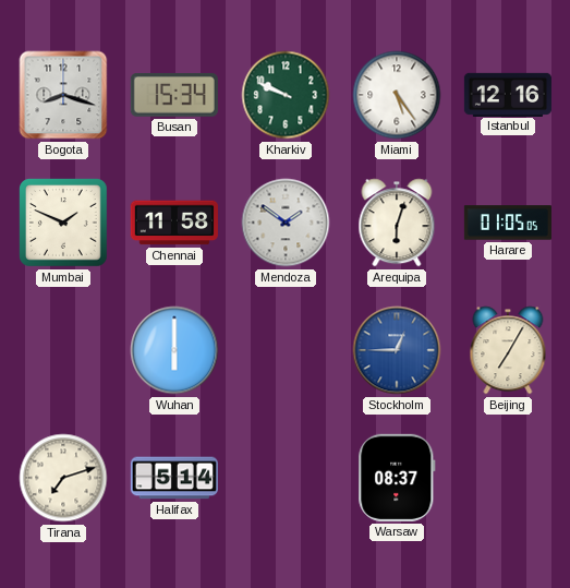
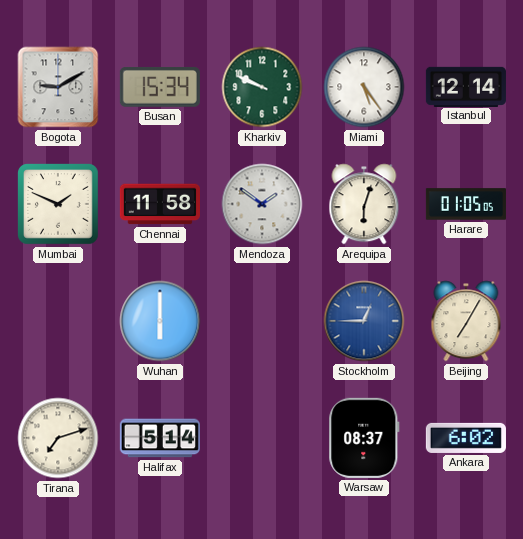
Bogota: 8:18 -> 9:10
Istanbul: 12:16 -> 12:14
Ankara: none -> 6:02
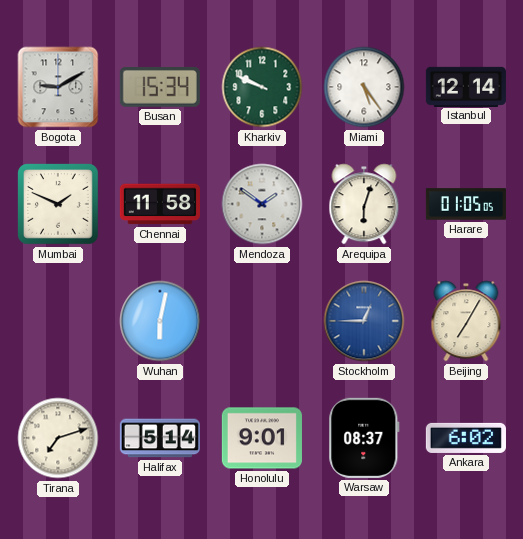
Wuhan: 6:00 -> 6:02
Honolulu: none -> 9:01
